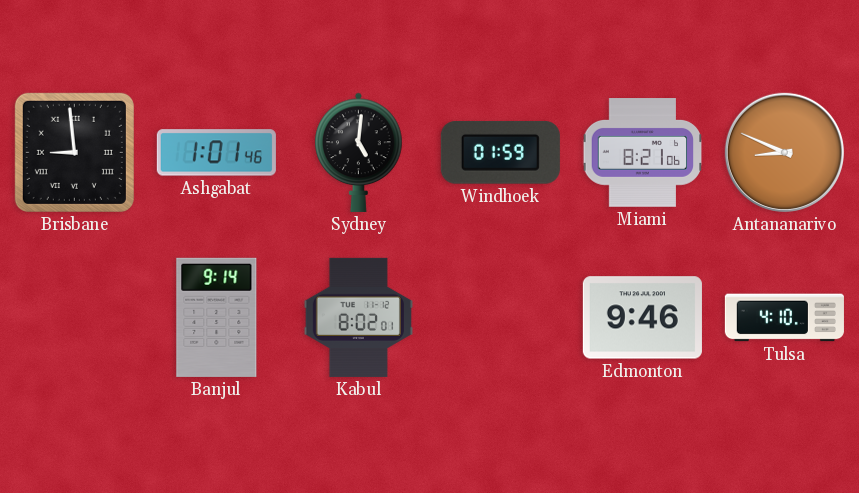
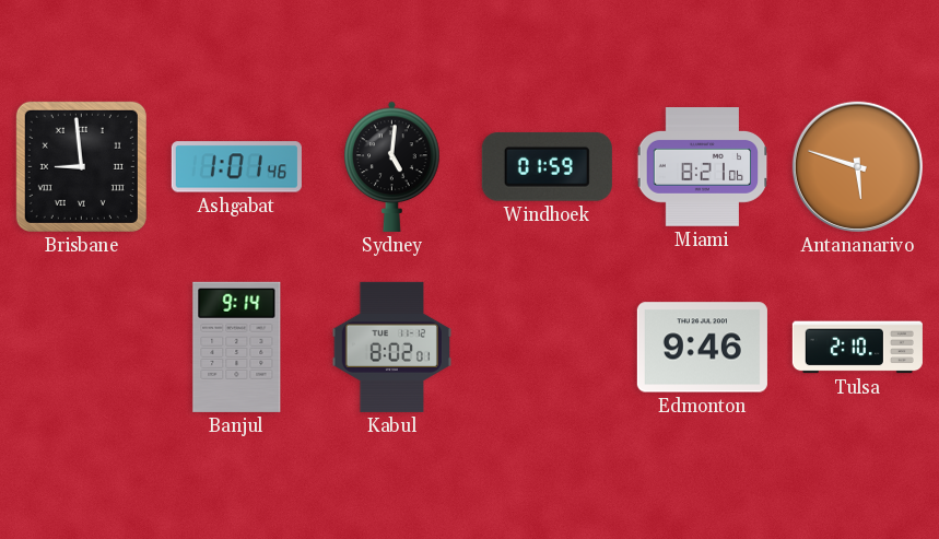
Antananarivo: 8:49 -> 5:48
Tulsa: 4:10 -> 2:10
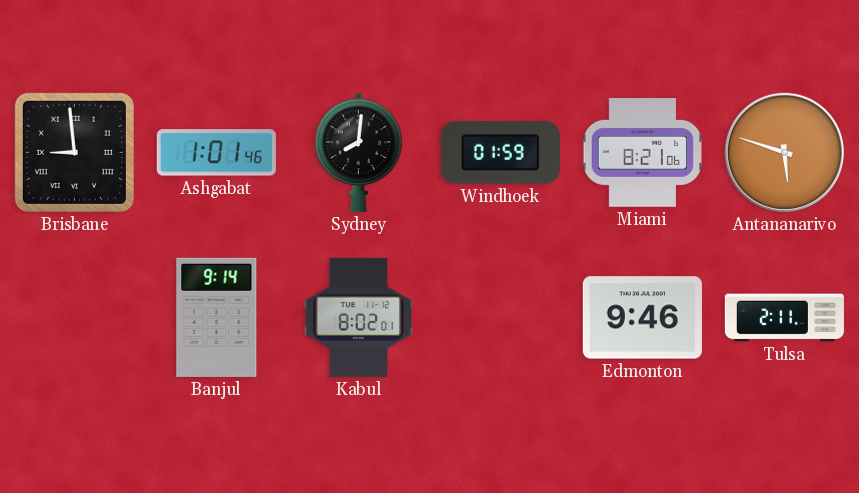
Sydney: 5:01 -> 8:01
Tulsa: 2:10 -> 2:11
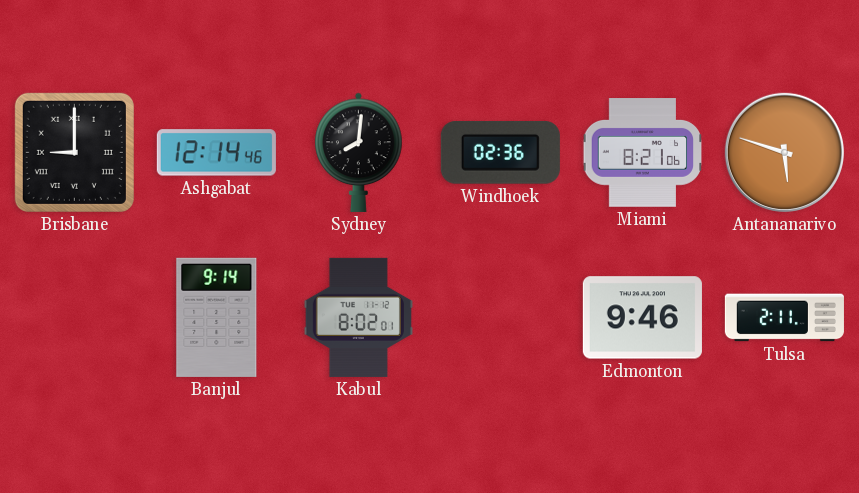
Brisbane: 8:59 -> 9:00
Ashgabat: 1:01 -> 12:14
Windhoek: 01:59 -> 02:36
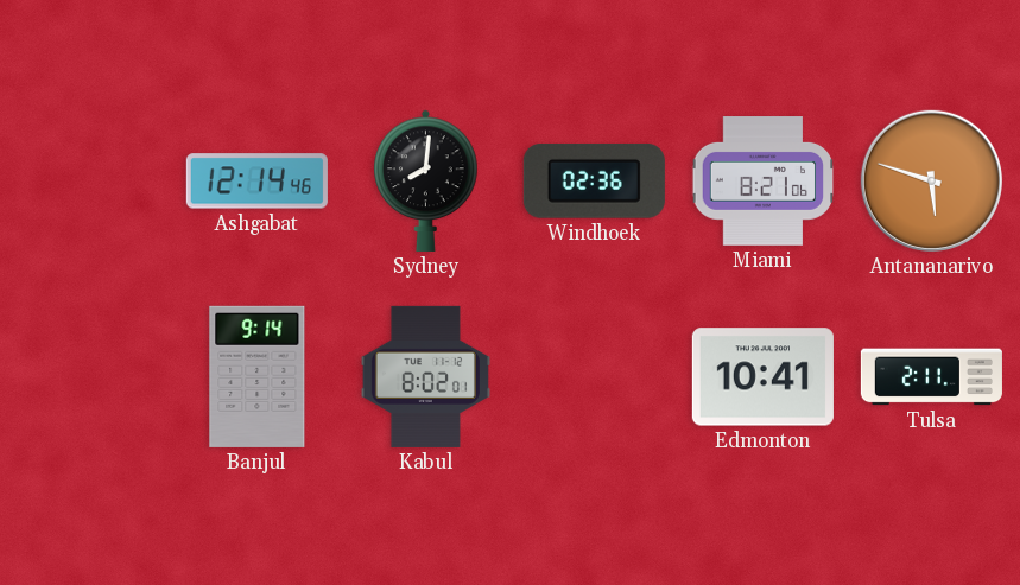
Brisbane: 9:00 -> none
Edmonton: 9:46 -> 10:41
